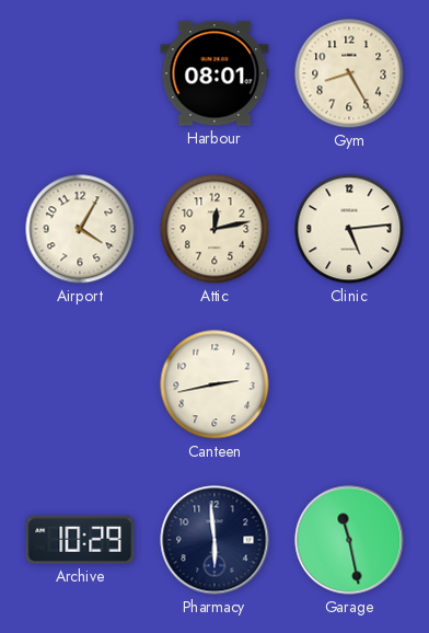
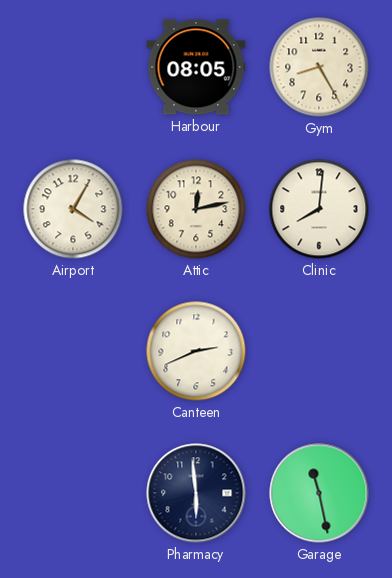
Harbour: 08:01 -> 08:05
Clinic: 5:14 -> 8:01
Canteen: 2:43 -> 2:41
Archive: 10:29 -> none
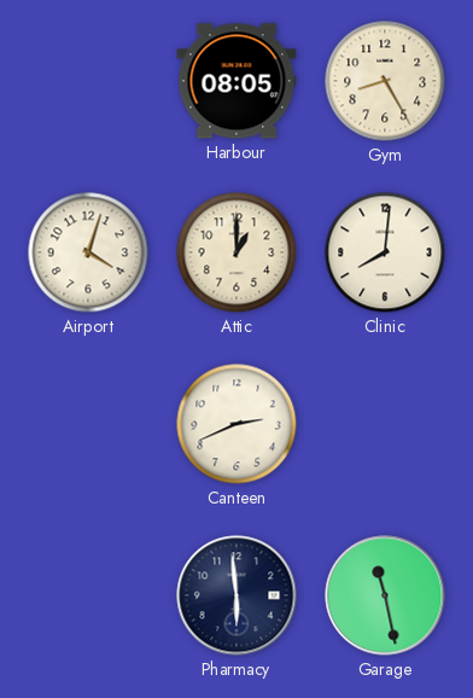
Airport: 4:05 -> 4:03
Attic: 12:13 -> 1:00
